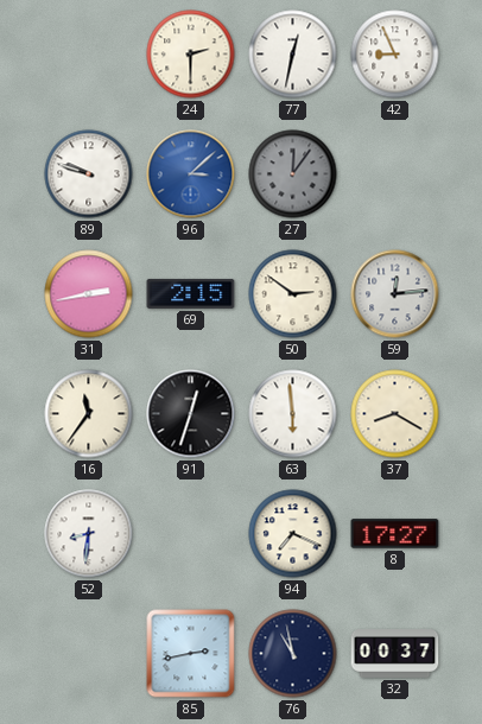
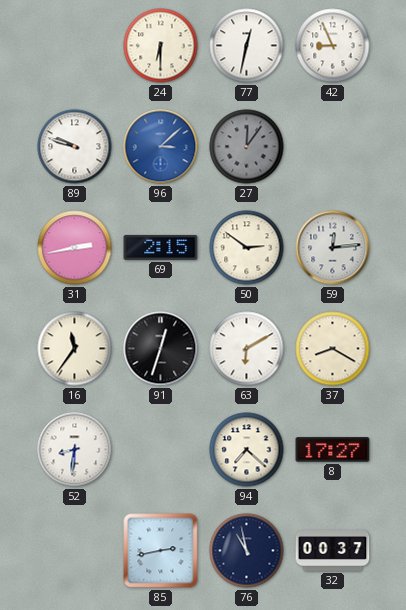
24: 2:30 -> 6:30
63: 5:59 -> 6:10
94: 7:19 -> 7:22
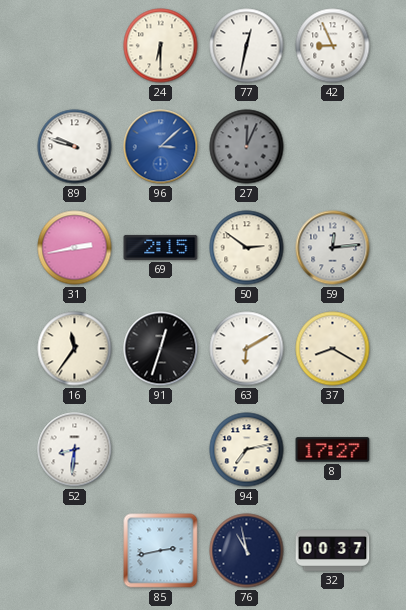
27: 12:06 -> 12:04
94: 7:22 -> 7:13
